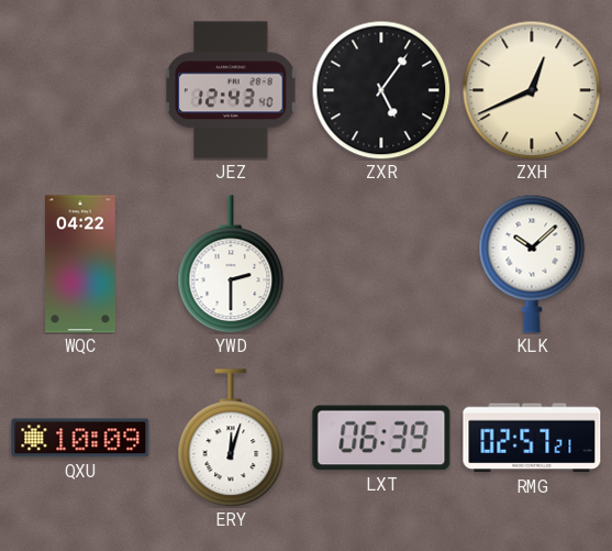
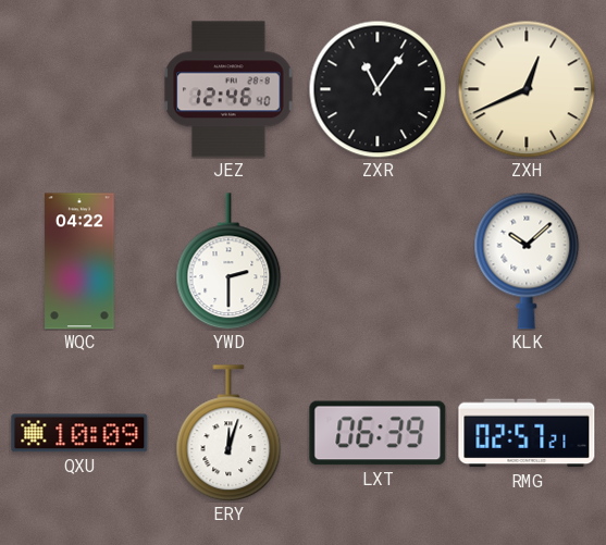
JEZ: 12:43 -> 12:46
ZXR: 5:06 -> 11:06
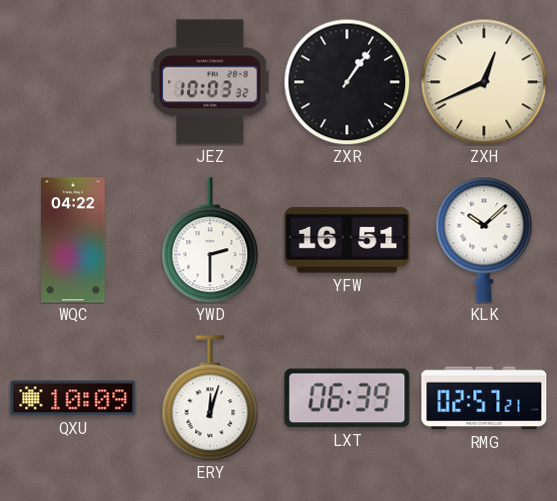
JEZ: 12:46 -> 10:03
ZXR: 11:06 -> 1:06
YFW: none -> 16:51
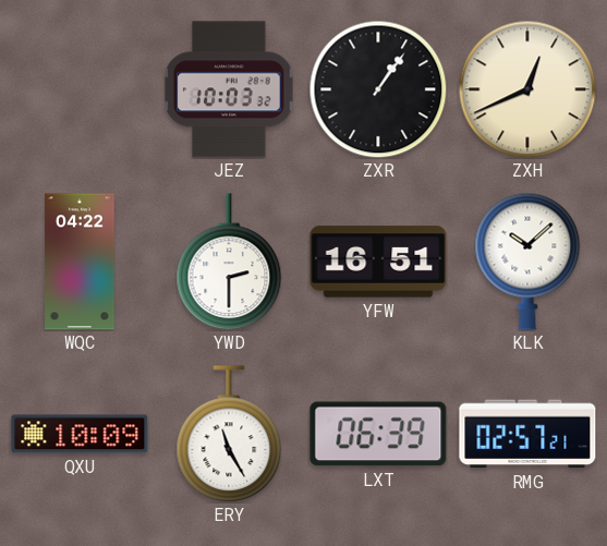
ERY: 12:03 -> 11:25
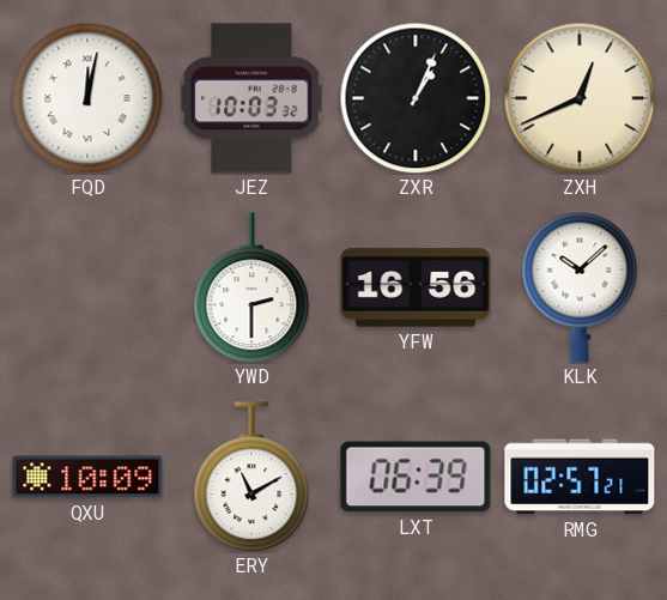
FQD: none -> 12:02
ZXR: 1:06 -> 1:04
WQC: 04:22 -> none
YFW: 16:51 -> 16:56
ERY: 11:25 -> 11:10
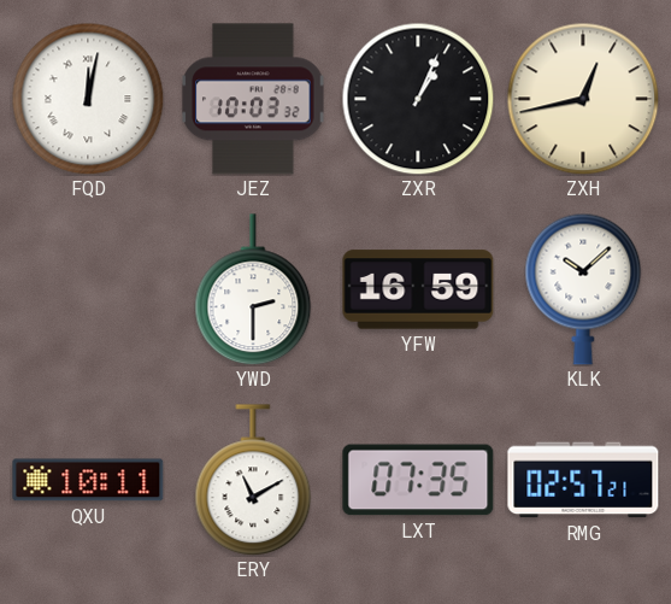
ZXH: 12:41 -> 12:43
YFW: 16:56 -> 16:59
QXU: 10:09 -> 10:11
LXT: 06:39 -> 07:35
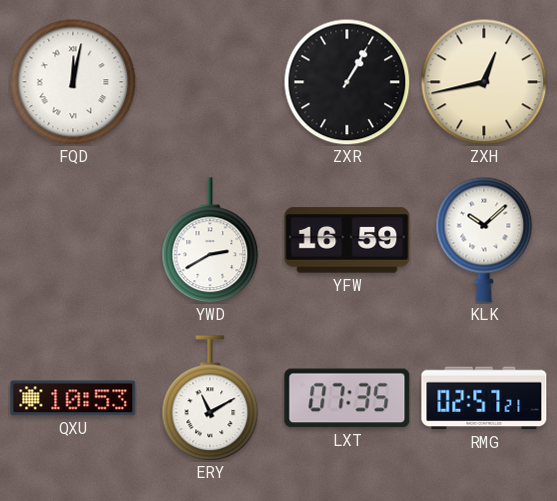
JEZ: 10:03 -> none
ZXR: 1:04 -> 1:05
YWD: 2:30 -> 2:40
QXU: 10:11 -> 10:53
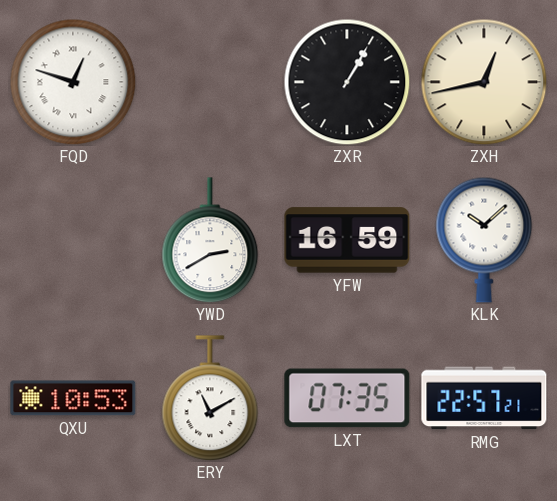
FQD: 12:02 -> 12:48
RMG: 02:57 -> 22:57
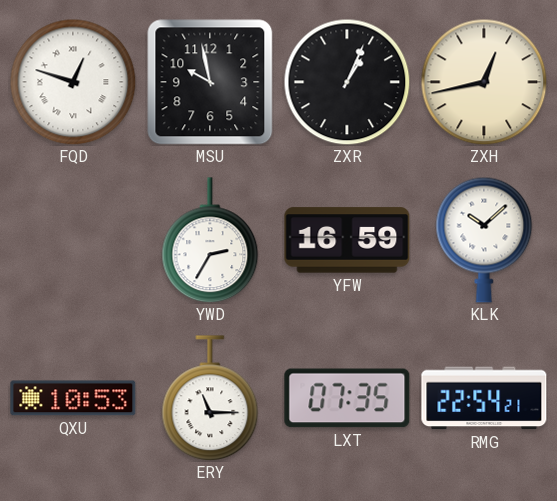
MSU: none -> 9:58
ZXR: 1:05 -> 1:04
YWD: 2:40 -> 2:35
ERY: 11:10 -> 11:15
RMG: 22:57 -> 22:54
